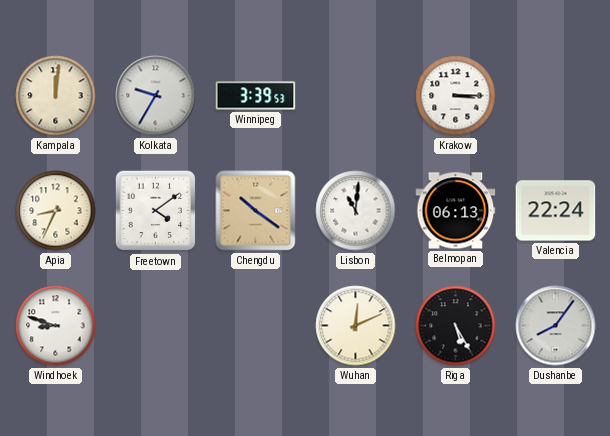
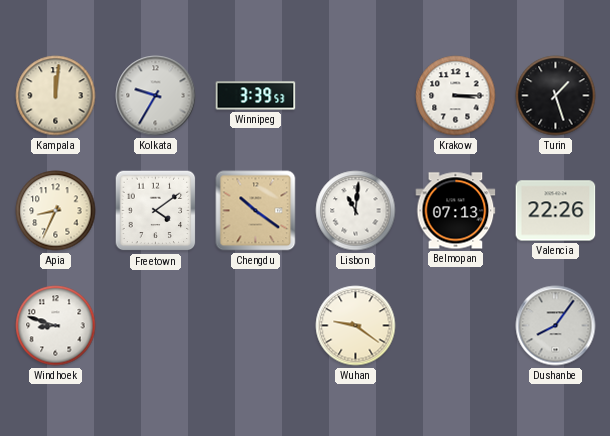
Turin: none -> 1:27
Belmopan: 06:13 -> 07:13
Valencia: 22:24 -> 22:26
Wuhan: 12:11 -> 9:21
Riga: 5:25 -> none
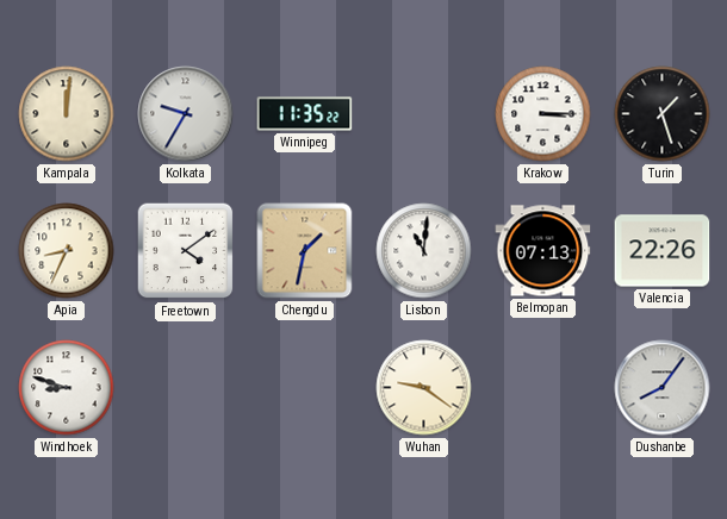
Winnipeg: 3:39 -> 11:35
Chengdu: 10:21 -> 1:32
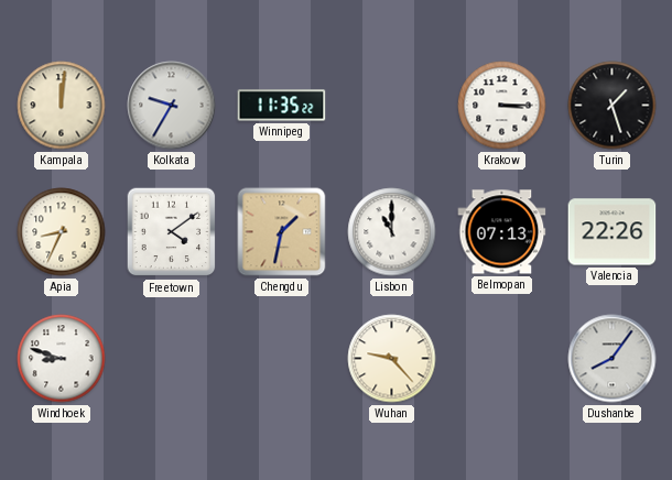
Lisbon: 11:01 -> 11:00
Wuhan: 9:21 -> 9:23
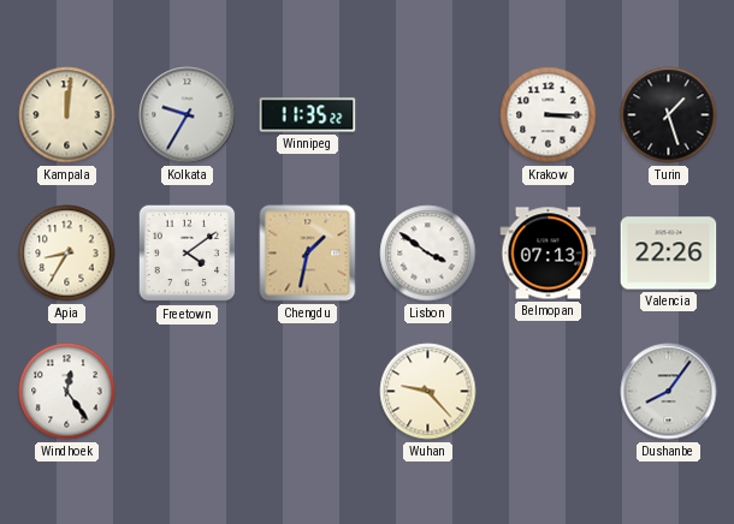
Apia: 8:34 -> 8:35
Lisbon: 11:00 -> 3:51
Windhoek: 8:48 -> 12:24
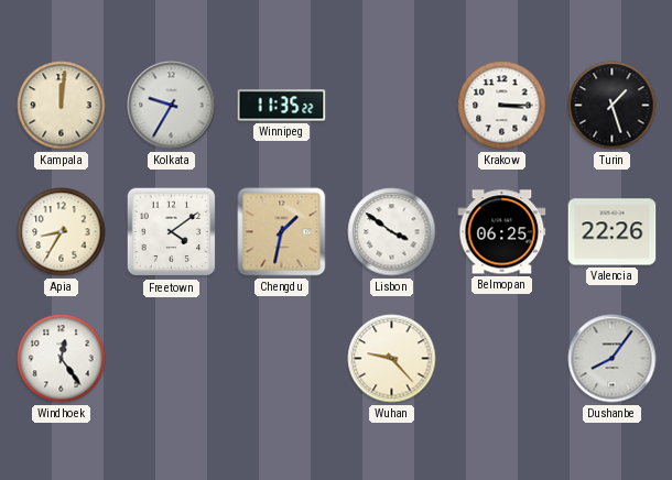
Belmopan: 07:13 -> 06:25
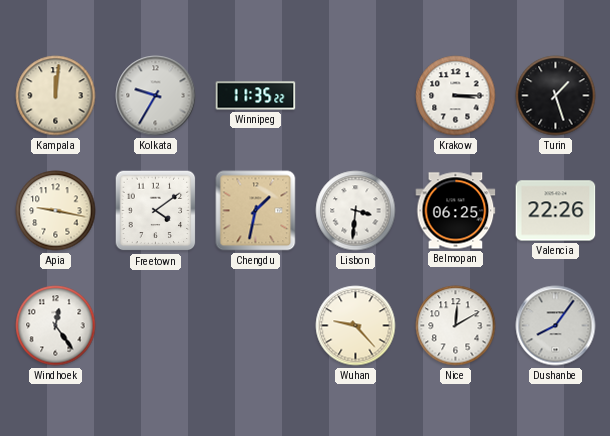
Apia: 8:35 -> 9:17
Lisbon: 3:51 -> 3:31
Nice: none -> 12:10
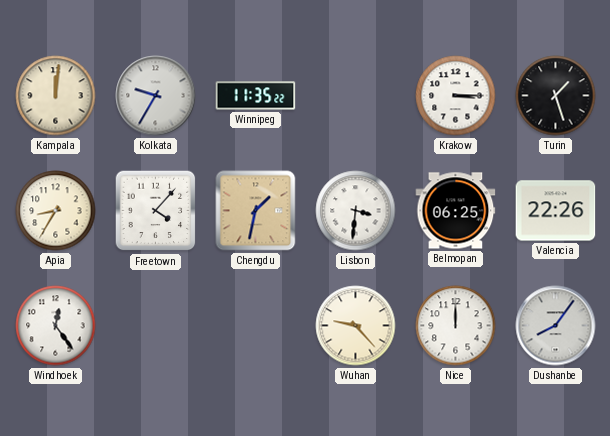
Apia: 9:17 -> 8:35
Freetown: 4:09 -> 4:07
Nice: 12:10 -> 12:00
